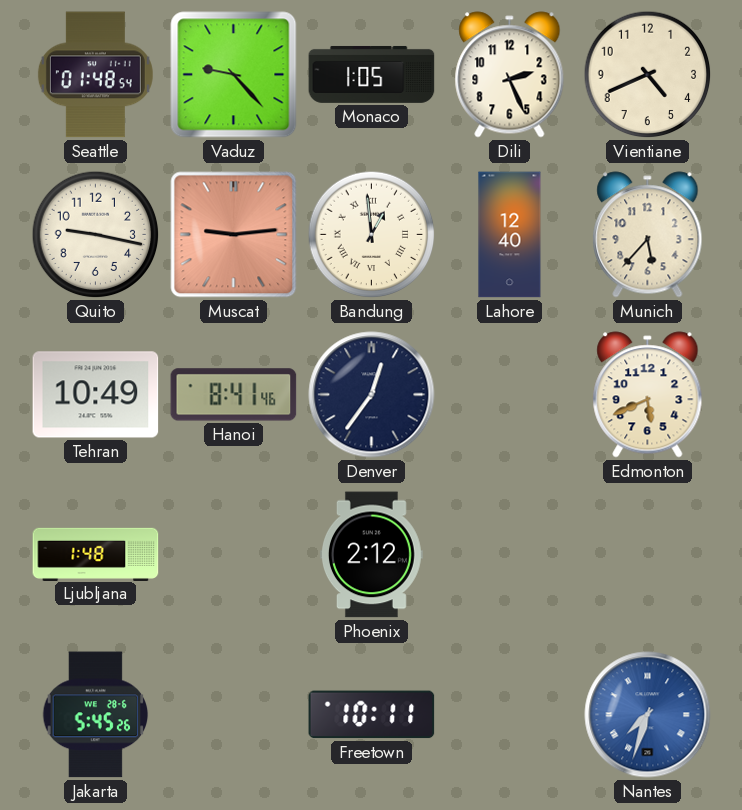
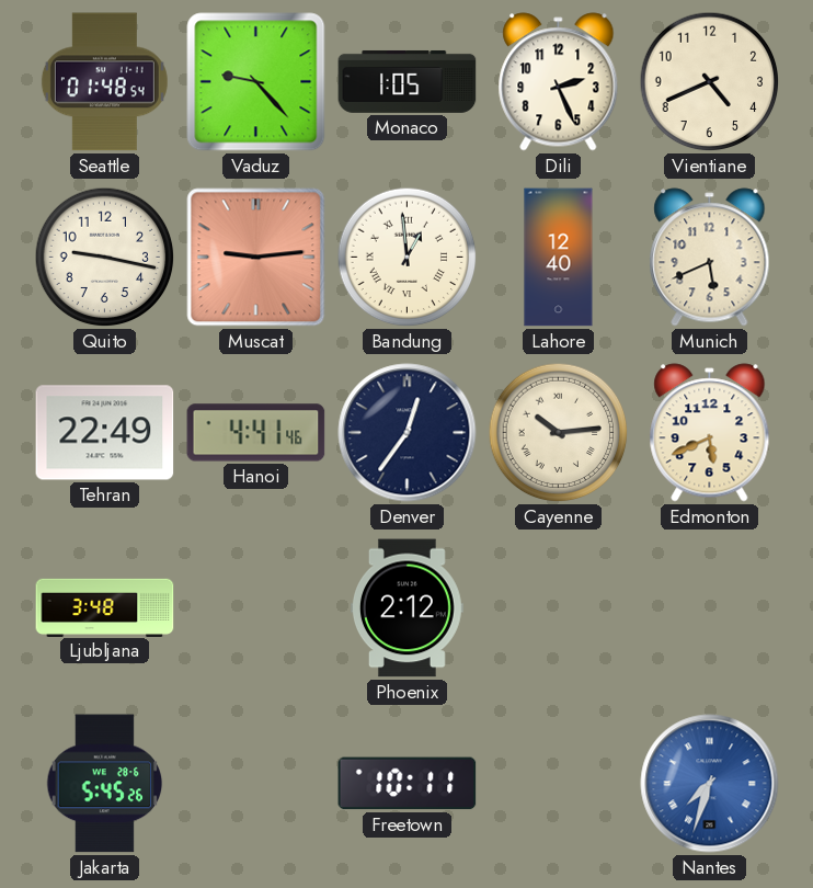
Munich: 5:37 -> 5:41
Tehran: 10:49 -> 22:49
Hanoi: 8:41 -> 4:41
Cayenne: none -> 10:14
Ljubljana: 1:48 -> 3:48
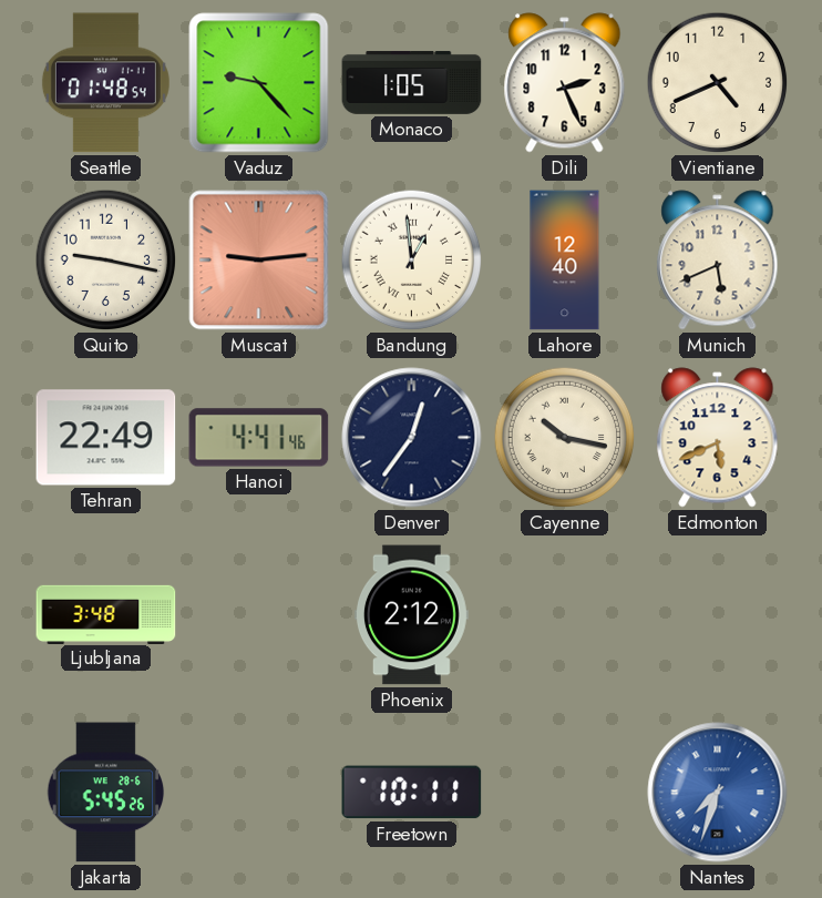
Cayenne: 10:14 -> 10:17
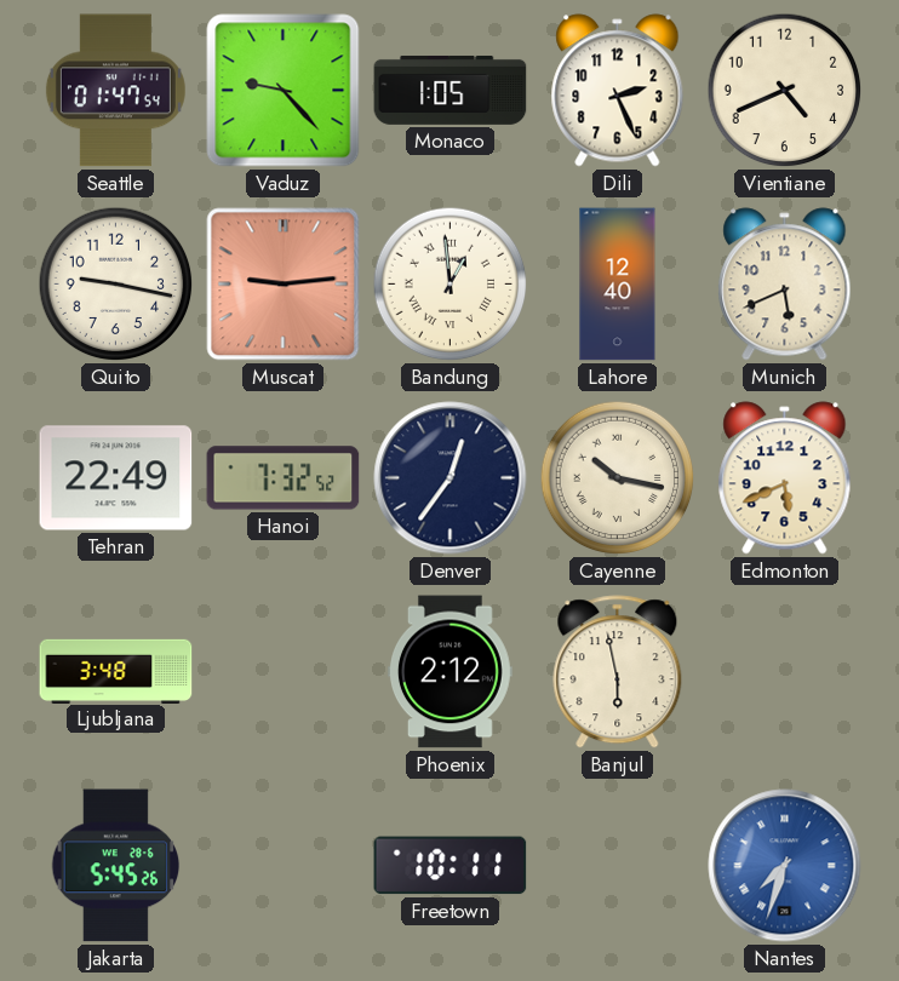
Seattle: 01:48 -> 01:47
Hanoi: 4:41 -> 7:32
Banjul: none -> 5:58
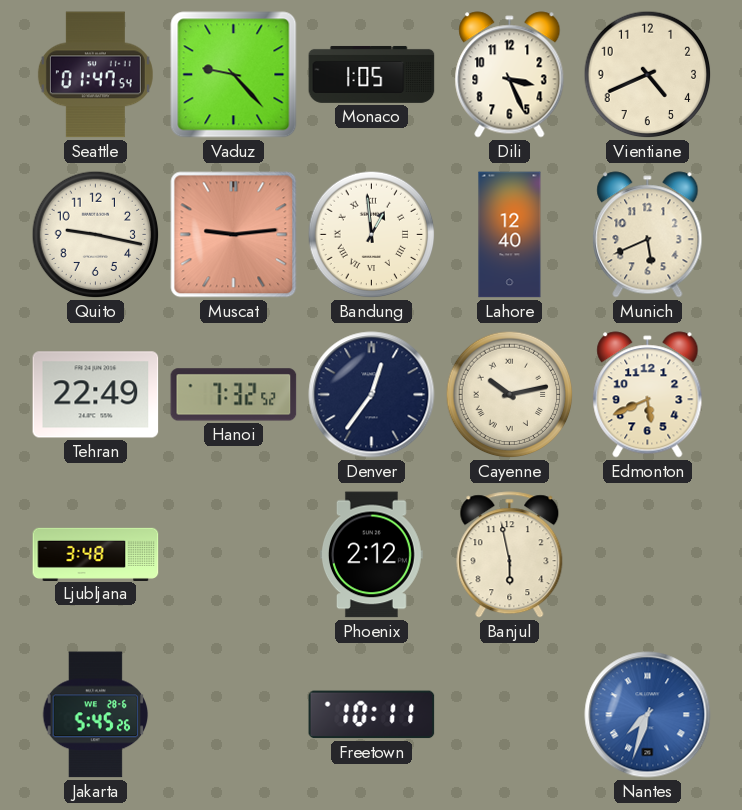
Dili: 2:26 -> 3:26
Cayenne: 10:17 -> 10:13
